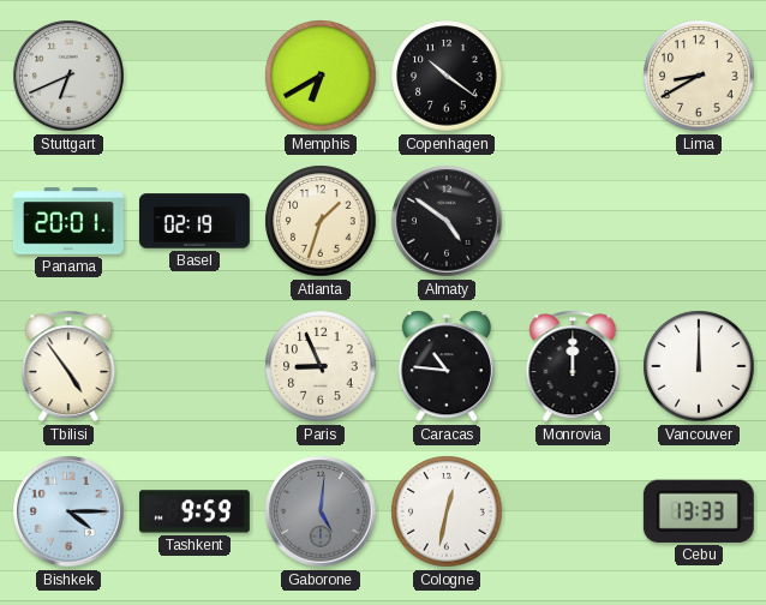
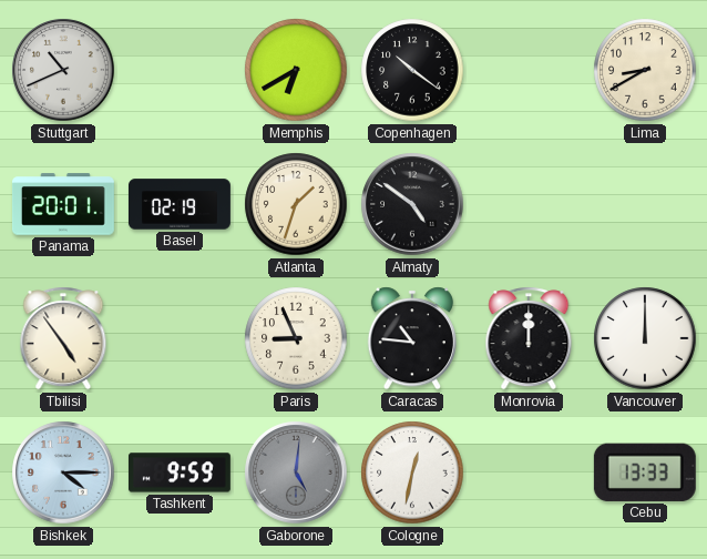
Stuttgart: 6:41 -> 10:41
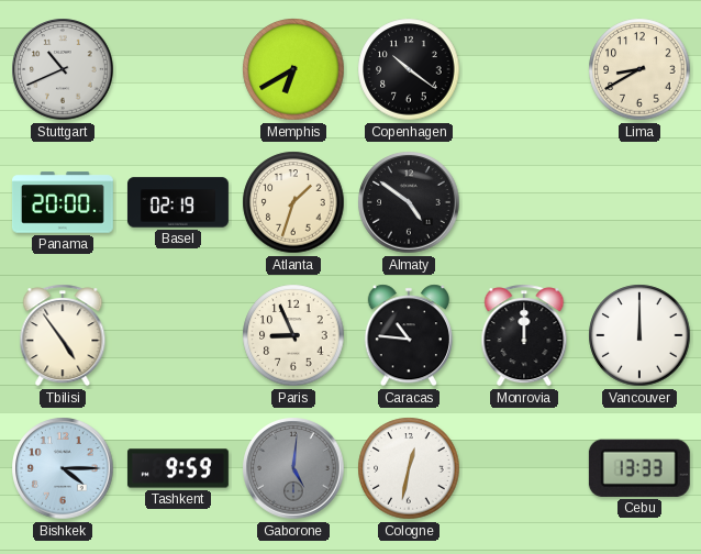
Panama: 20:01 -> 20:00
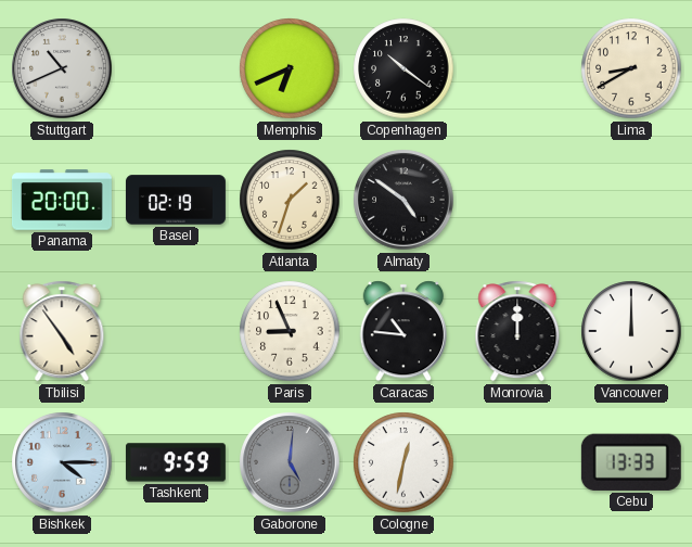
Memphis: 6:40 -> 6:41
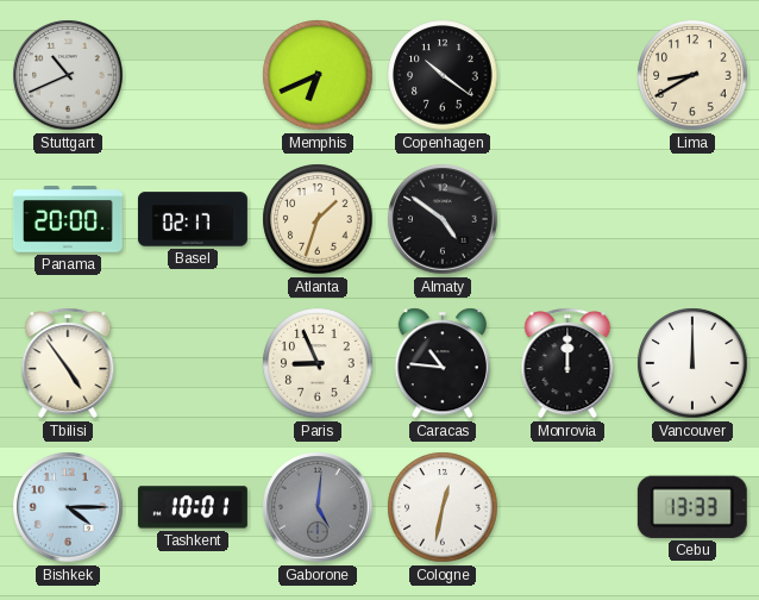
Basel: 02:19 -> 02:17
Tashkent: 9:59 -> 10:01
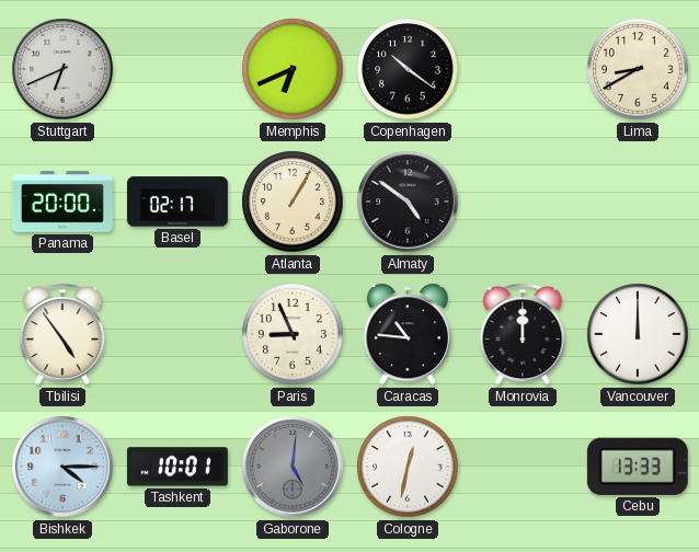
Stuttgart: 10:41 -> 6:41
Atlanta: 1:33 -> 1:05
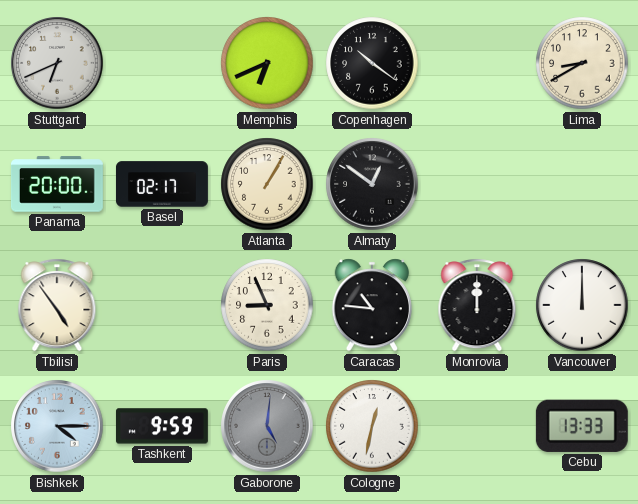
Almaty: 4:51 -> 12:51
Tashkent: 10:01 -> 9:59
